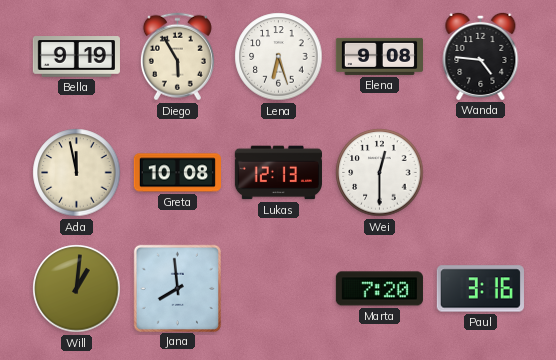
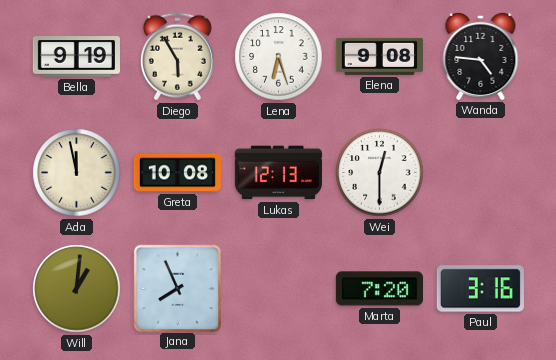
Jana: 7:59 -> 7:56
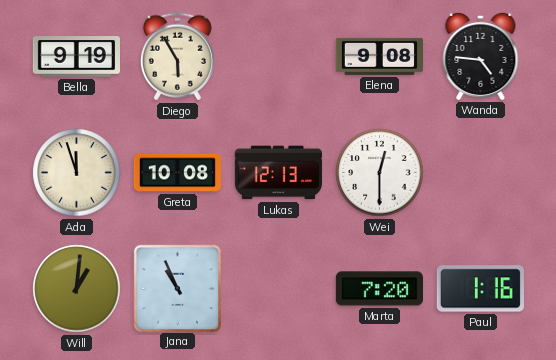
Lena: 6:27 -> none
Ada: 11:58 -> 11:57
Jana: 7:56 -> 10:56
Paul: 3:16 -> 1:16
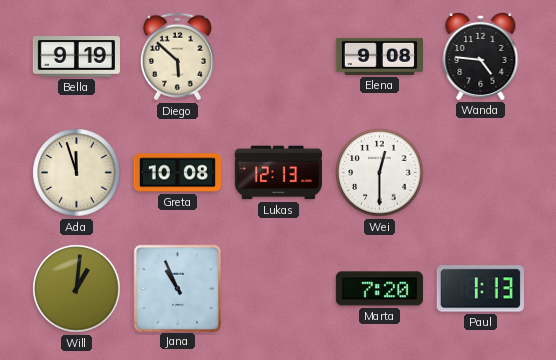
Diego: 5:55 -> 5:52
Paul: 1:16 -> 1:13
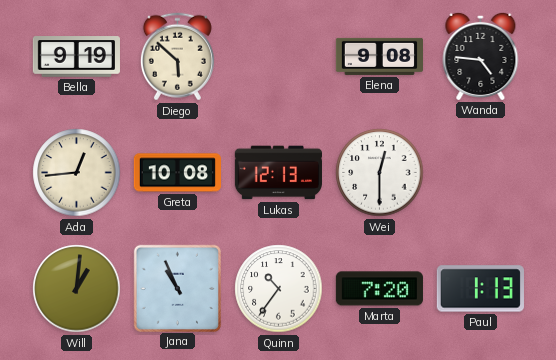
Ada: 11:57 -> 12:44
Quinn: none -> 10:36
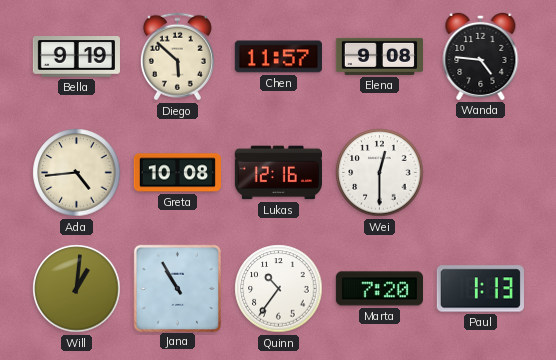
Chen: none -> 11:57
Ada: 12:44 -> 4:44
Lukas: 12:13 -> 12:16
Jana: 10:56 -> 10:55
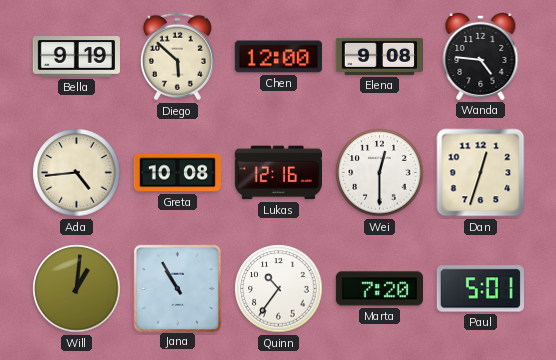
Chen: 11:57 -> 12:00
Dan: none -> 12:33
Paul: 1:13 -> 5:01
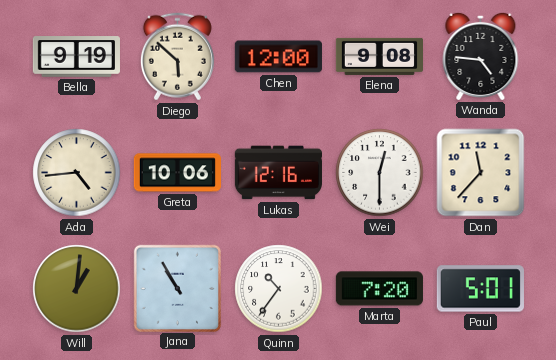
Greta: 10:08 -> 10:06
Dan: 12:33 -> 11:37
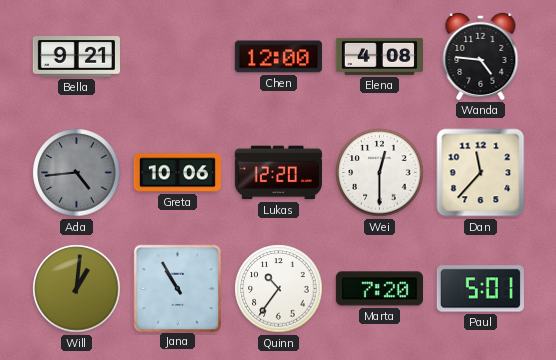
Bella: 9:19 -> 9:21
Diego: 5:52 -> none
Elena: 9:08 -> 4:08
Ada dial: cream -> grey
Lukas: 12:16 -> 12:20
